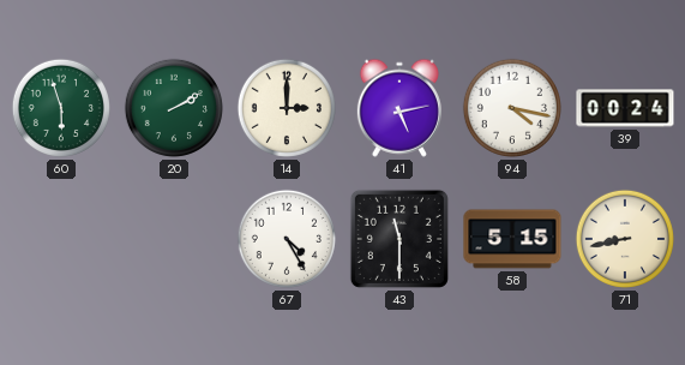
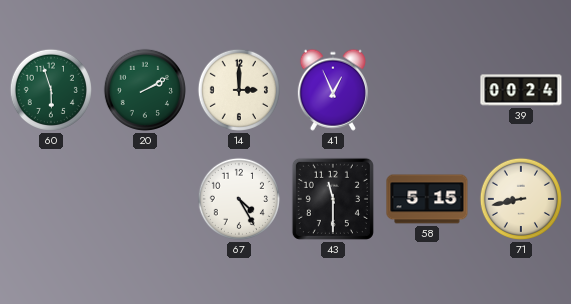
41: 5:13 -> 12:56
94: 4:17 -> none
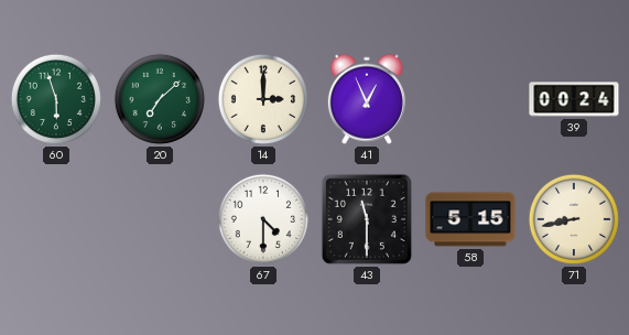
20: 2:10 -> 7:08
67: 4:25 -> 4:30
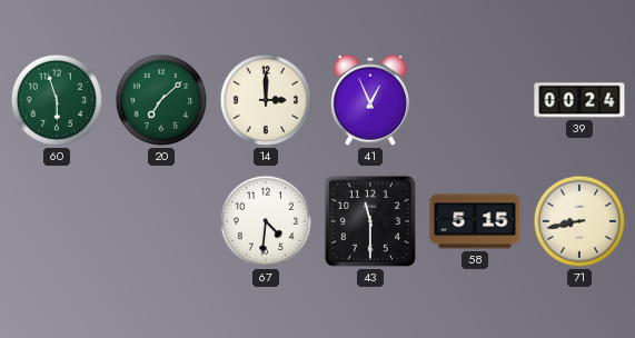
67: 4:30 -> 4:31
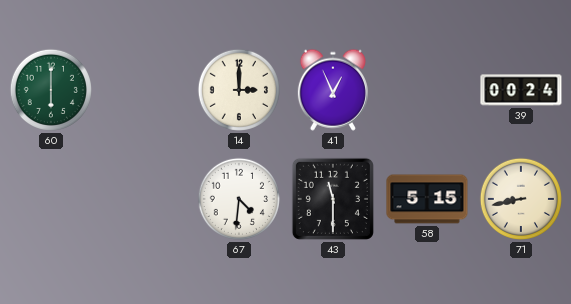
60: 5:57 -> 6:00
20: 7:08 -> none
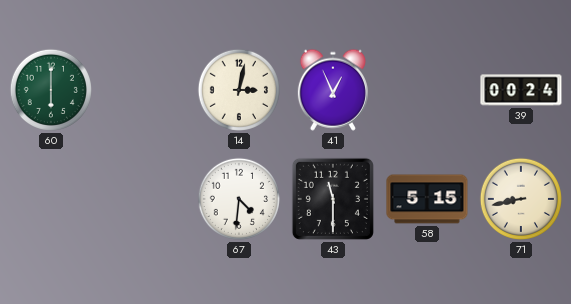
14: 3:00 -> 3:02
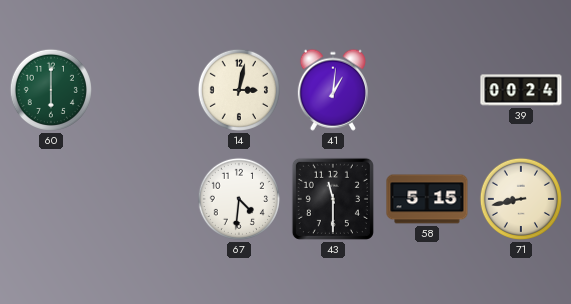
41: 12:56 -> 1:01
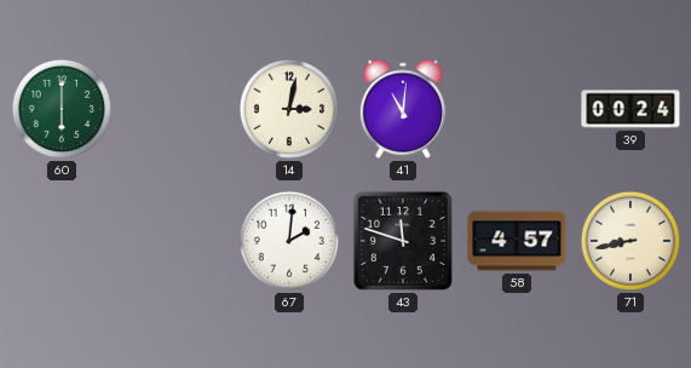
41: 1:01 -> 11:01
67: 4:31 -> 2:01
43: 11:30 -> 11:48
58: 5:15 -> 4:57
